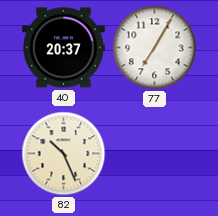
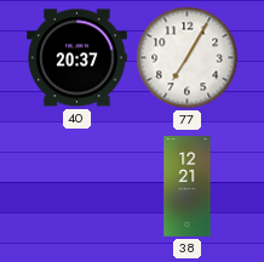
82: 10:26 -> none
38: none -> 12:21
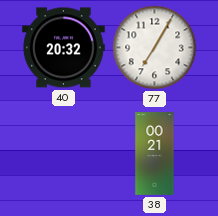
40: 20:37 -> 20:32
38: 12:21 -> 00:21
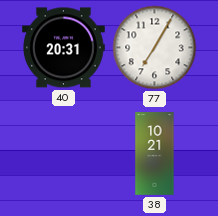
40: 20:32 -> 20:31
38: 00:21 -> 10:21
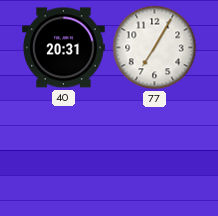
38: 10:21 -> none
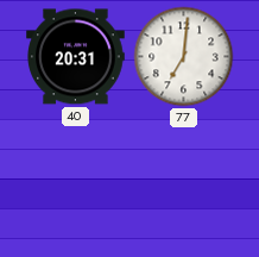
77: 7:05 -> 7:01
